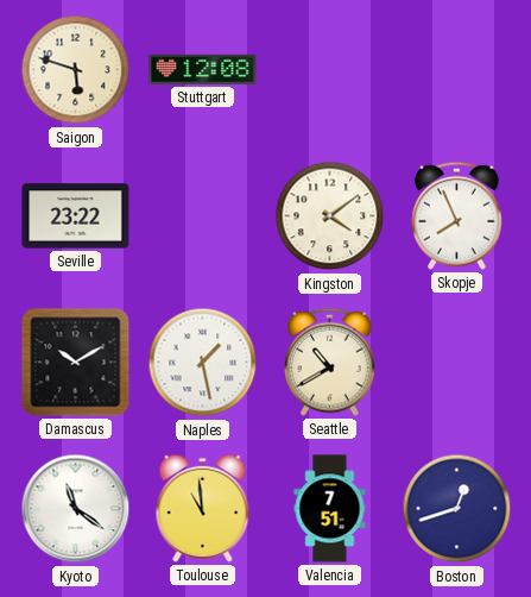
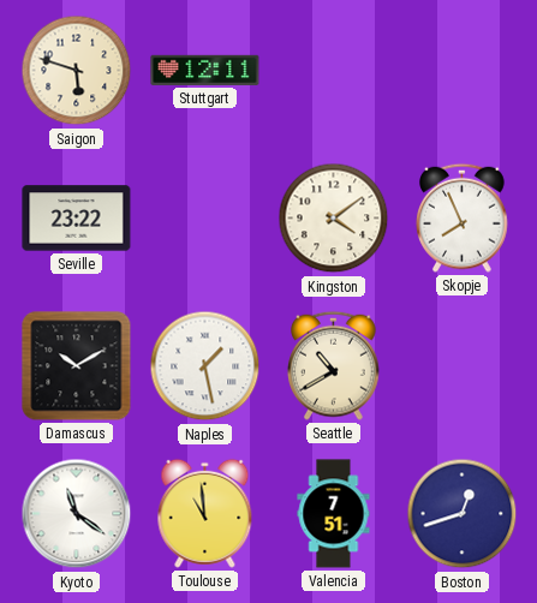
Stuttgart: 12:08 -> 12:11
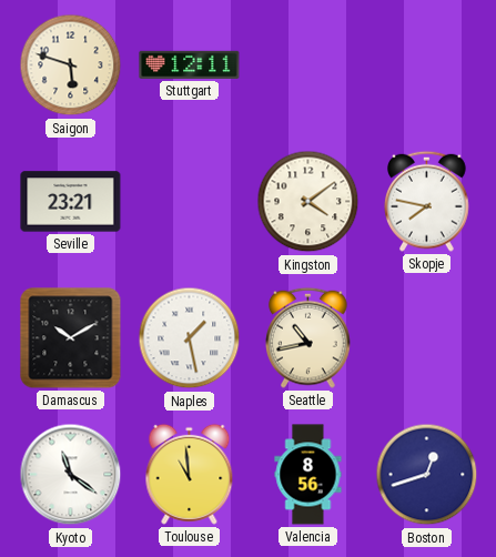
Seville: 23:22 -> 23:21
Skopje: 7:56 -> 7:47
Seattle: 10:40 -> 10:43
Valencia: 7:51 -> 8:56
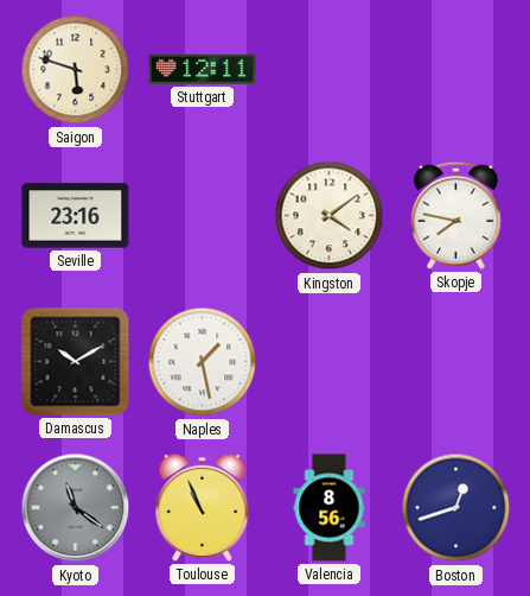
Seville: 23:21 -> 23:16
Seattle: 10:43 -> none
Kyoto dial: white -> grey
Toulouse: 10:59 -> 10:56
